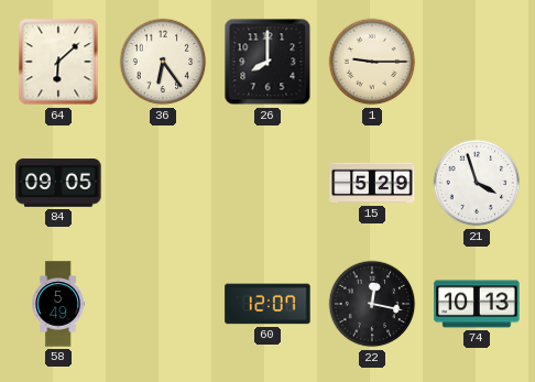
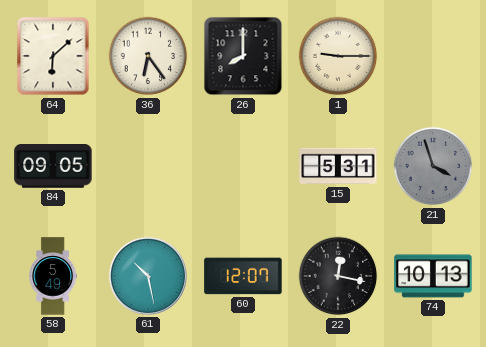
15: 5:29 -> 5:31
21 dial: white -> grey
61: none -> 10:28
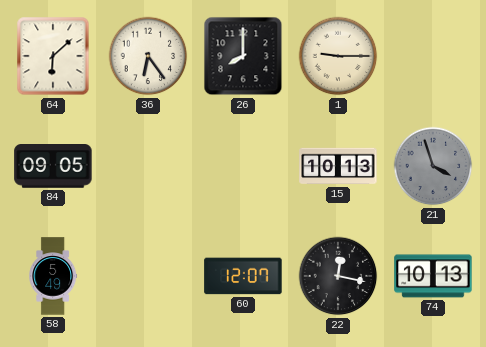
15: 5:31 -> 10:13
61: 10:28 -> none
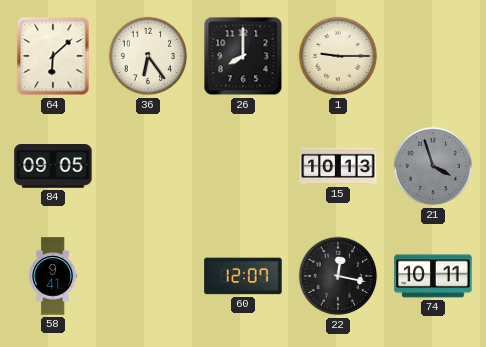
58: 5:49 -> 9:41
74: 10:13 -> 10:11
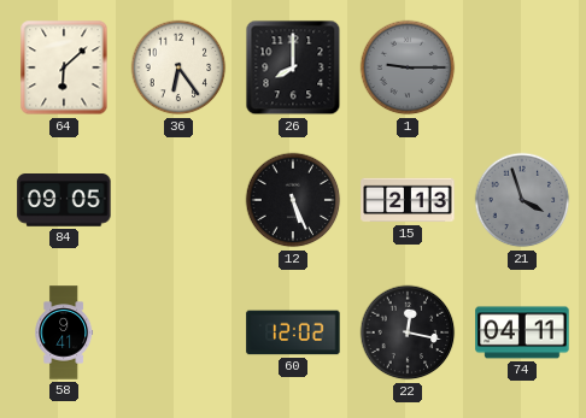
1 dial: cream -> grey
12: none -> 5:26
15: 10:13 -> 2:13
60: 12:07 -> 12:02
74: 10:11 -> 04:11
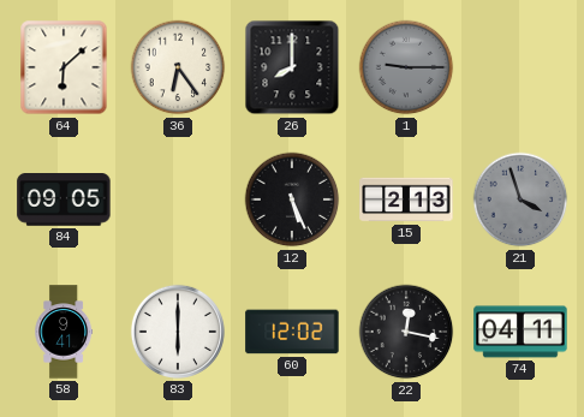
83: none -> 6:00
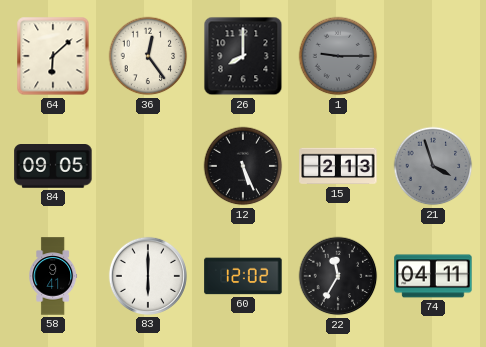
36: 6:24 -> 12:24
22: 12:17 -> 11:35
